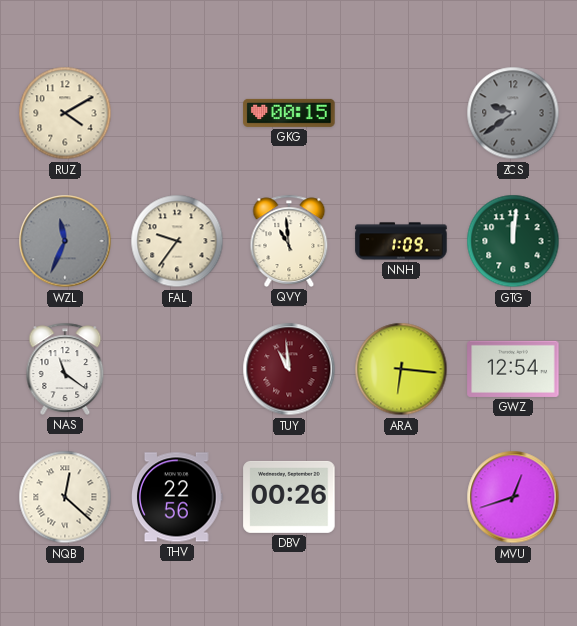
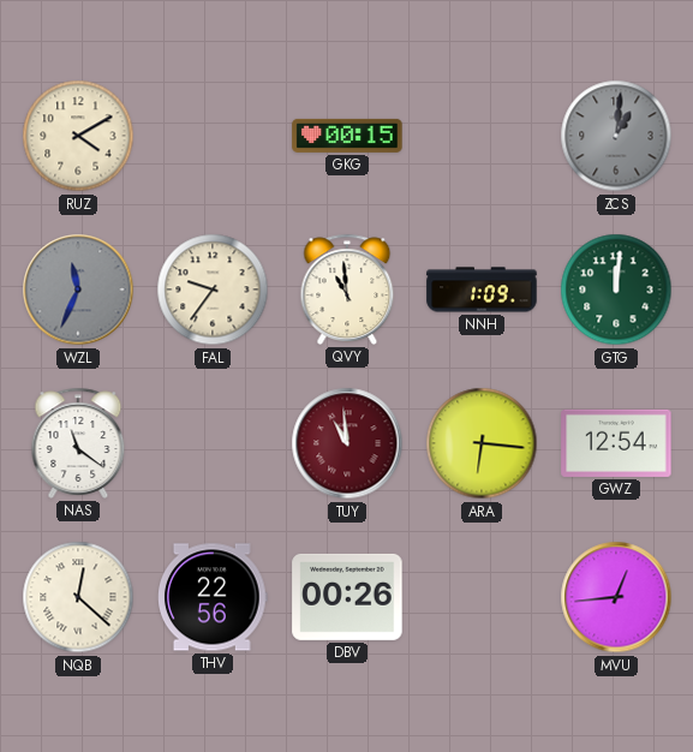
ZCS: 9:39 -> 1:01
MVU: 12:42 -> 12:44
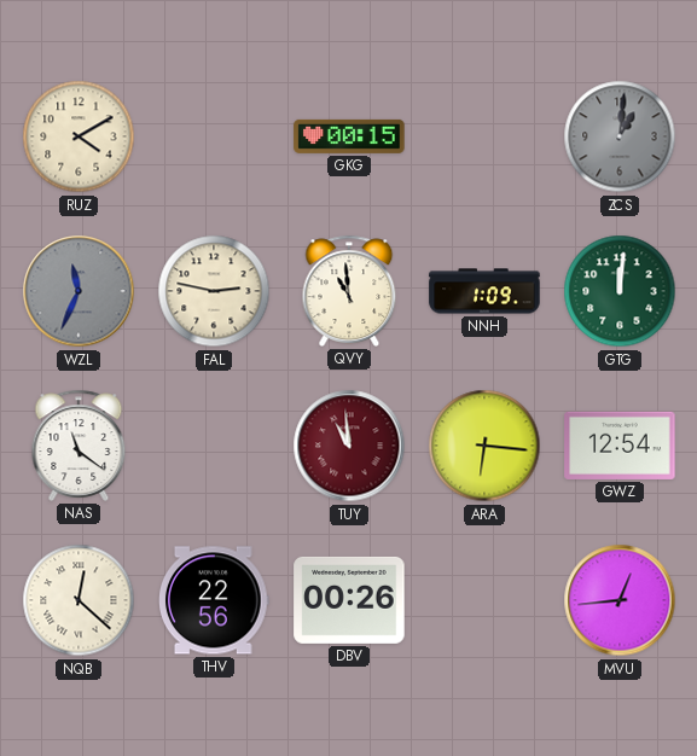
FAL: 9:36 -> 2:47
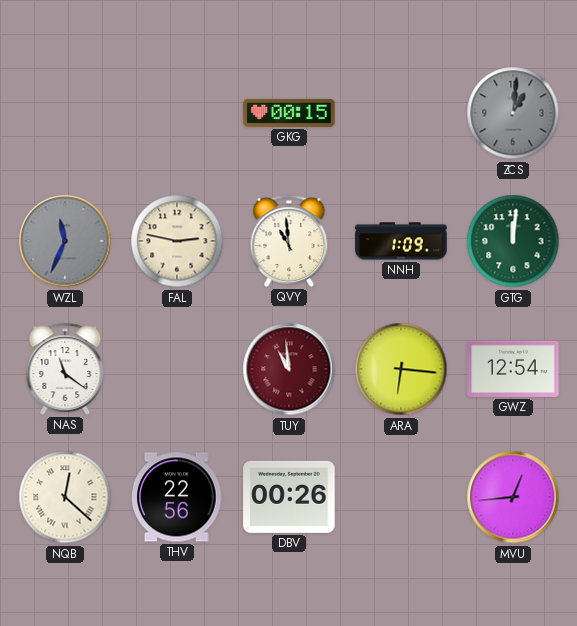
RUZ: 4:10 -> none
